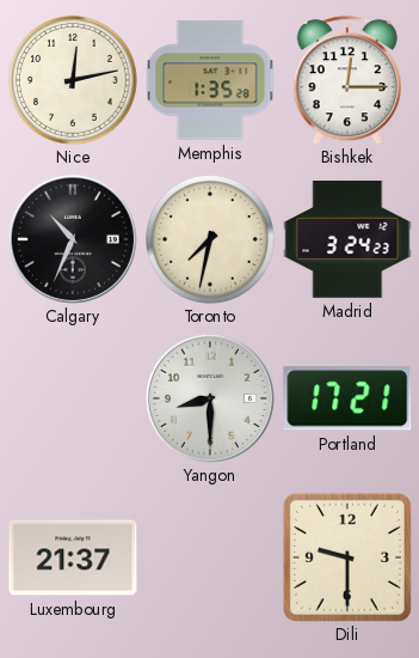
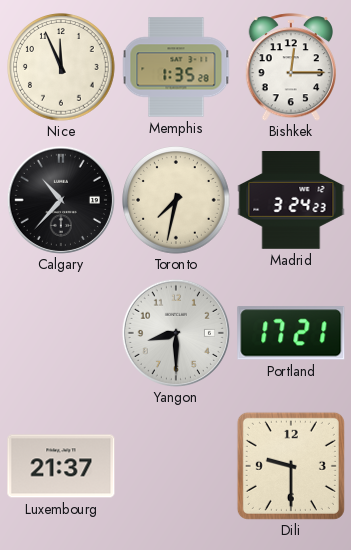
Nice: 12:13 -> 11:56
Calgary: 10:34 -> 10:37
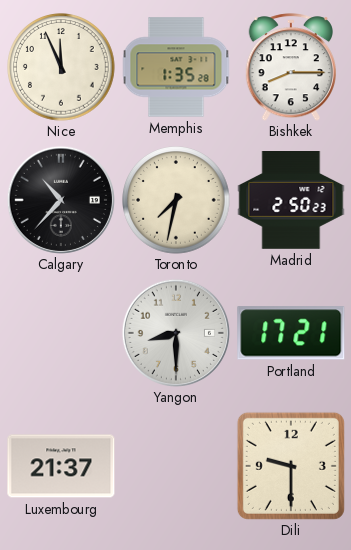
Bishkek: 12:15 -> 8:15
Madrid: 3:24 -> 2:50
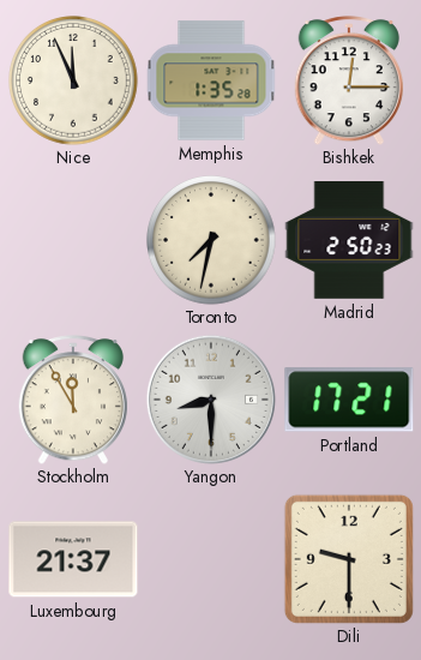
Bishkek: 8:15 -> 12:15
Calgary: 10:37 -> none
Stockholm: none -> 11:55
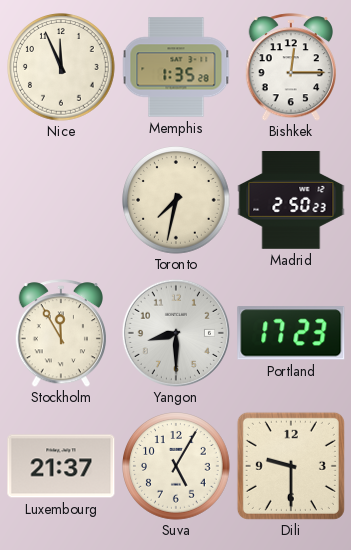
Portland: 17:21 -> 17:23
Suva: none -> 5:05
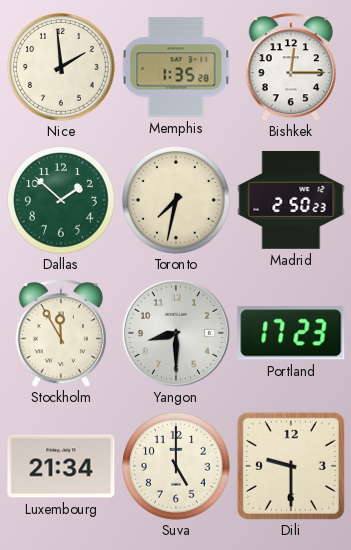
Nice: 11:56 -> 1:59
Dallas: none -> 1:52
Luxembourg: 21:37 -> 21:34
Suva: 5:05 -> 5:00
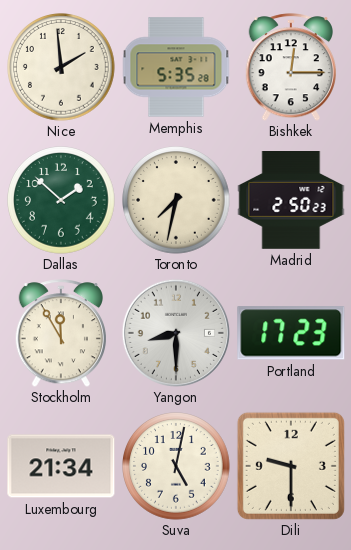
Memphis: 1:35 -> 5:35
Suva: 5:00 -> 5:02
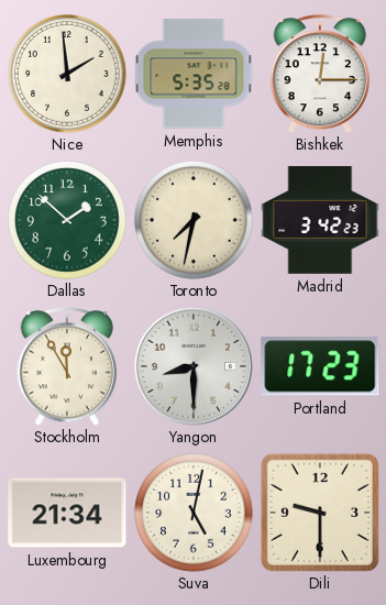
Madrid: 2:50 -> 3:42
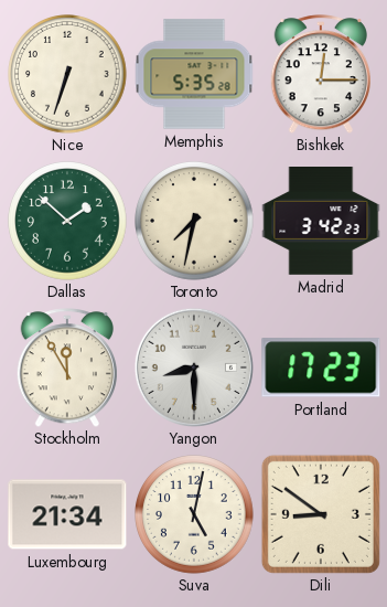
Nice: 1:59 -> 6:33
Dili: 9:30 -> 8:51
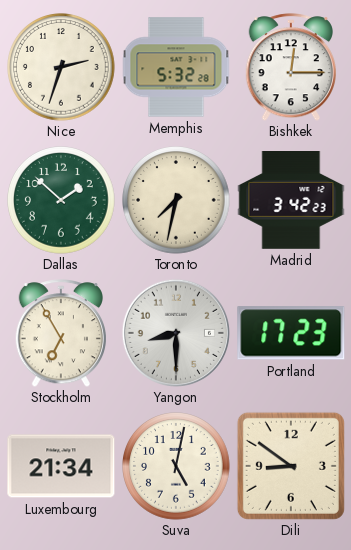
Nice: 6:33 -> 2:33
Memphis: 5:35 -> 5:32
Stockholm: 11:55 -> 6:55
